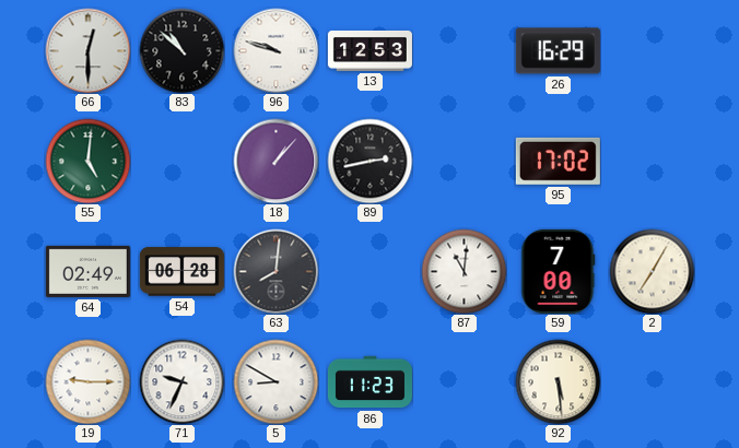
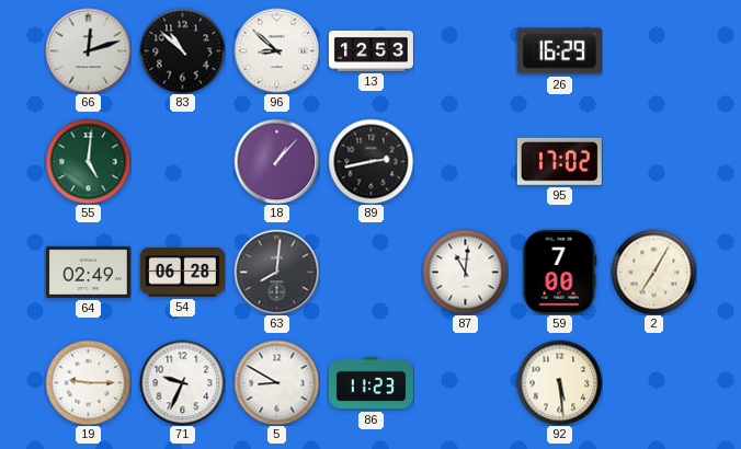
66: 12:30 -> 12:12
96: 9:48 -> 8:52
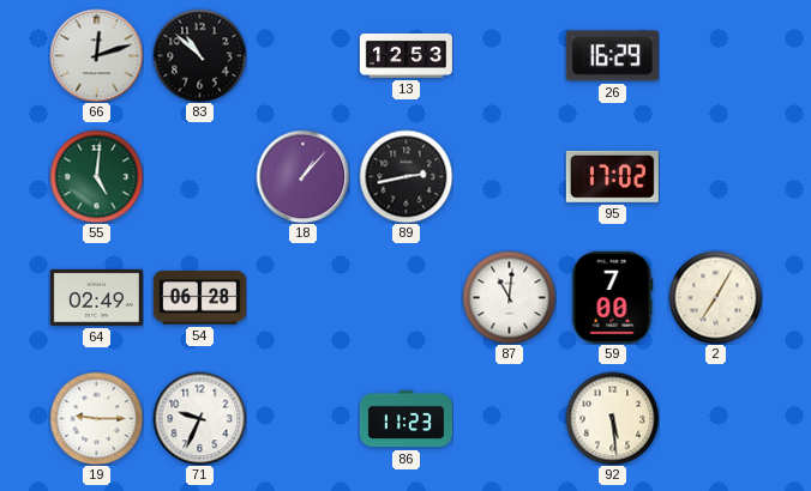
96: 8:52 -> none
63: 8:01 -> none
5: 8:50 -> none
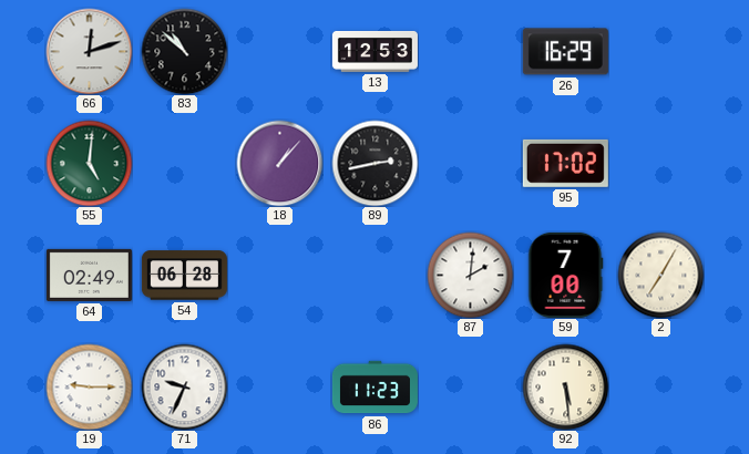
87: 11:01 -> 2:01
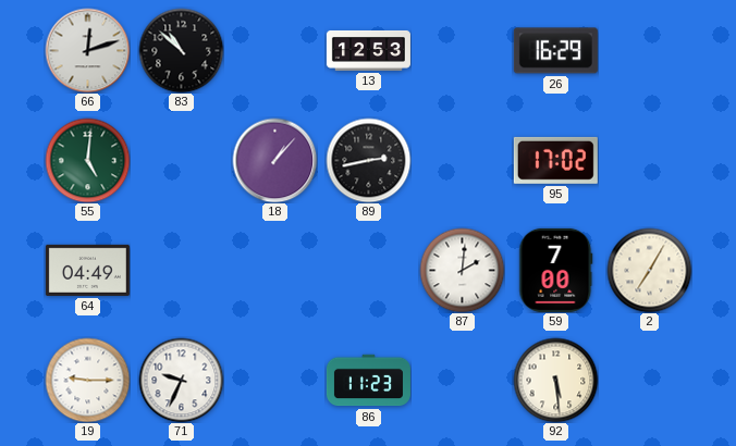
64: 02:49 -> 04:49
54: 06:28 -> none
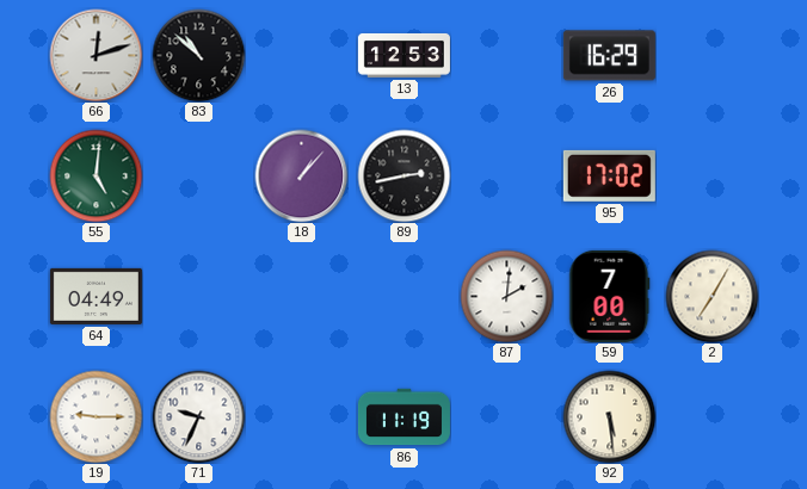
86: 11:23 -> 11:19
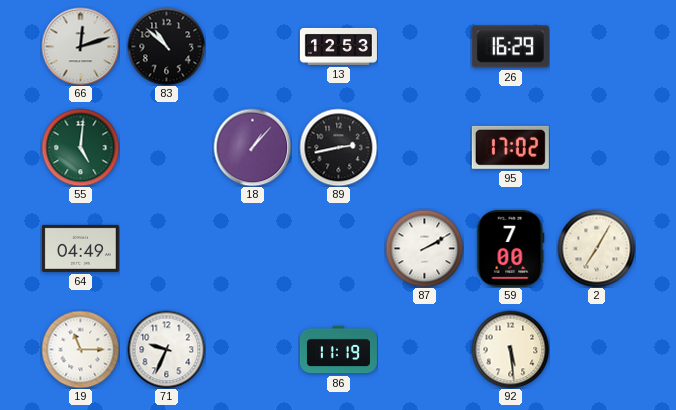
87: 2:01 -> 2:10
19: 9:15 -> 11:15
